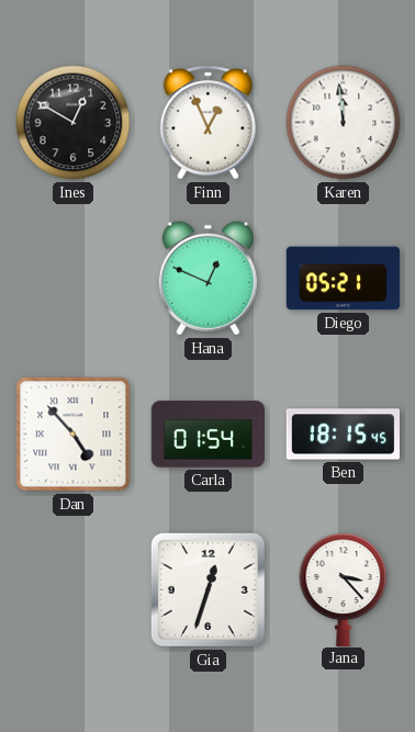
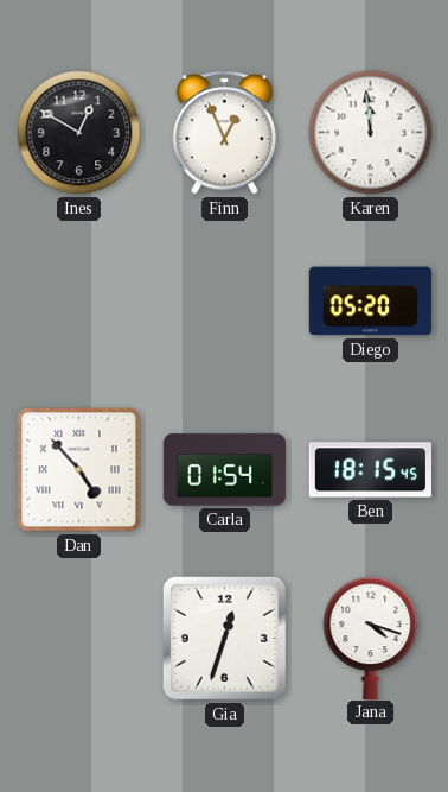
Hana: 12:49 -> none
Diego: 05:21 -> 05:20
Jana: 3:23 -> 4:18
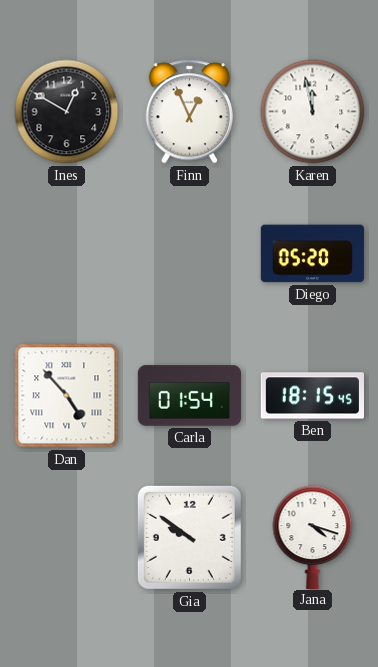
Karen: 11:59 -> 11:58
Gia: 12:33 -> 9:51
